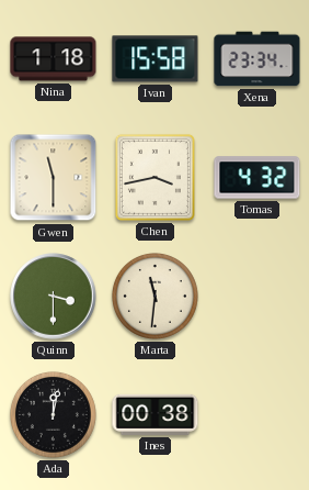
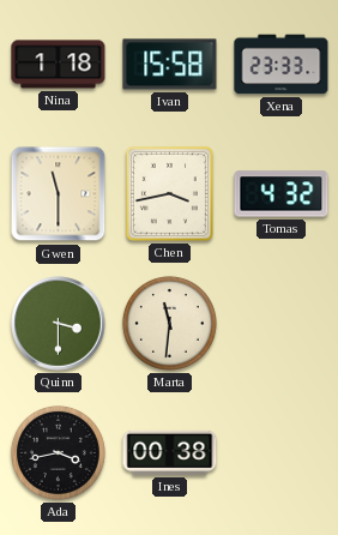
Xena: 23:34 -> 23:33
Ada: 12:02 -> 3:43
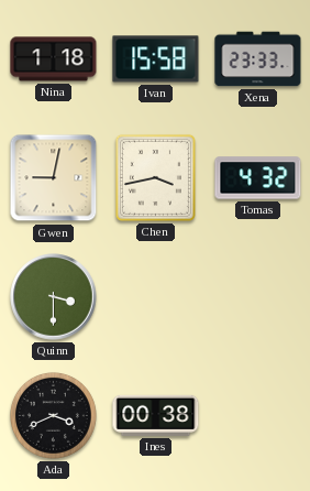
Gwen: 11:30 -> 9:02
Marta: 11:31 -> none
Ada: 3:43 -> 3:41
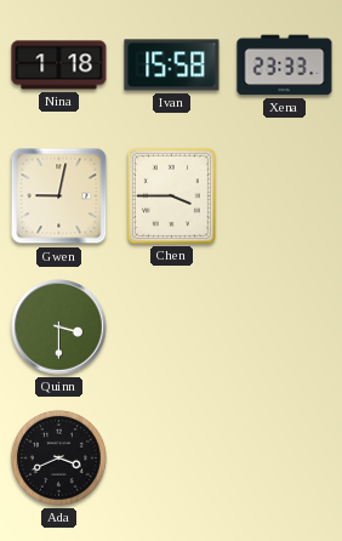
Chen: 3:43 -> 3:45
Tomas: 4:32 -> none
Ines: 00:38 -> none
